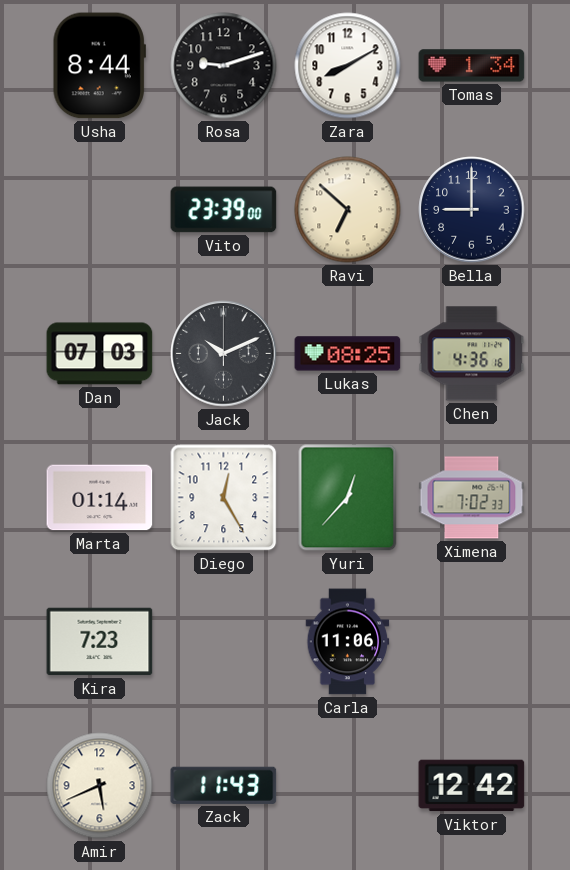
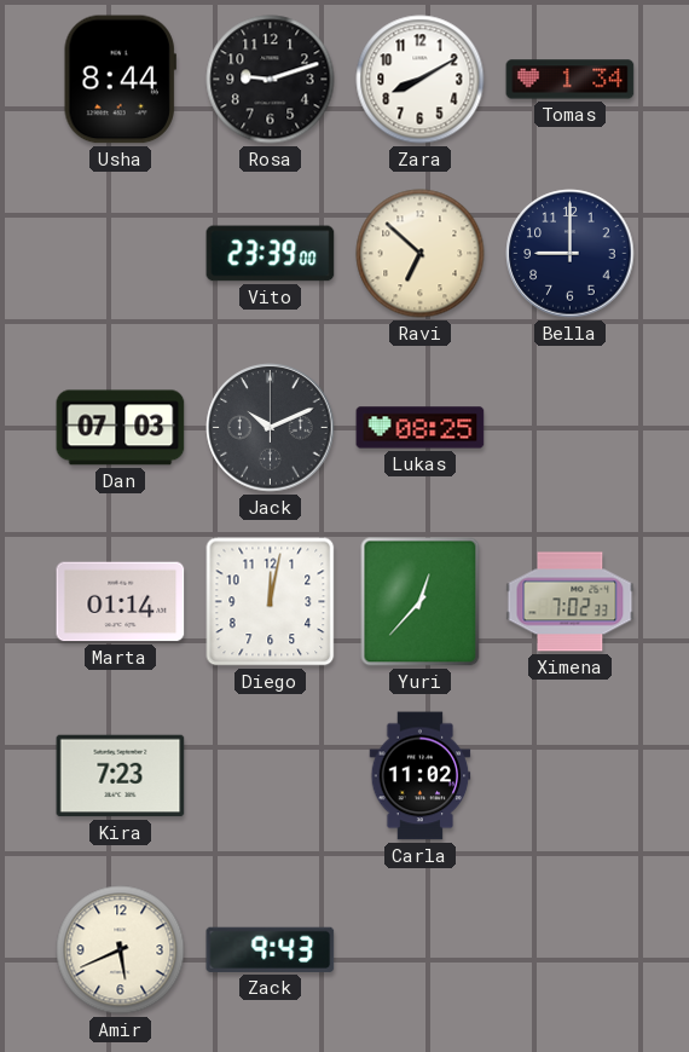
Chen: 4:36 -> none
Diego: 12:25 -> 12:02
Carla: 11:06 -> 11:02
Zack: 11:43 -> 9:43
Viktor: 12:42 -> none
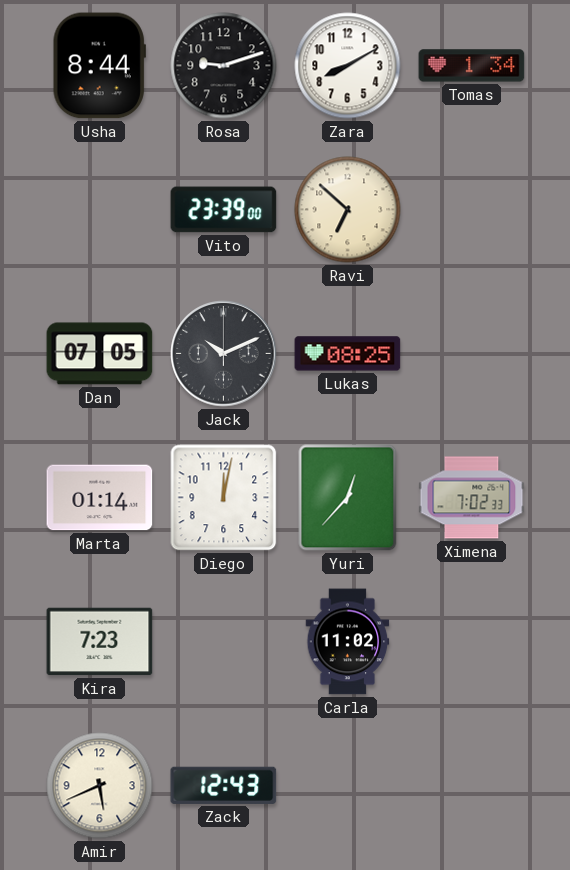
Bella: 9:00 -> none
Dan: 07:03 -> 07:05
Zack: 9:43 -> 12:43
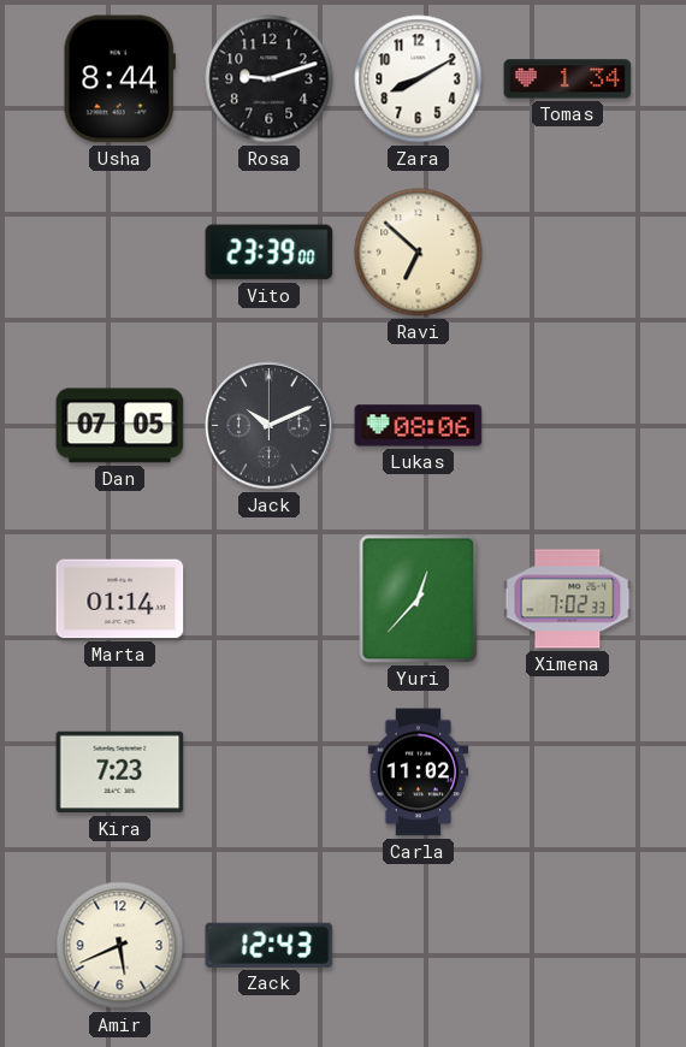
Lukas: 08:25 -> 08:06
Diego: 12:02 -> none
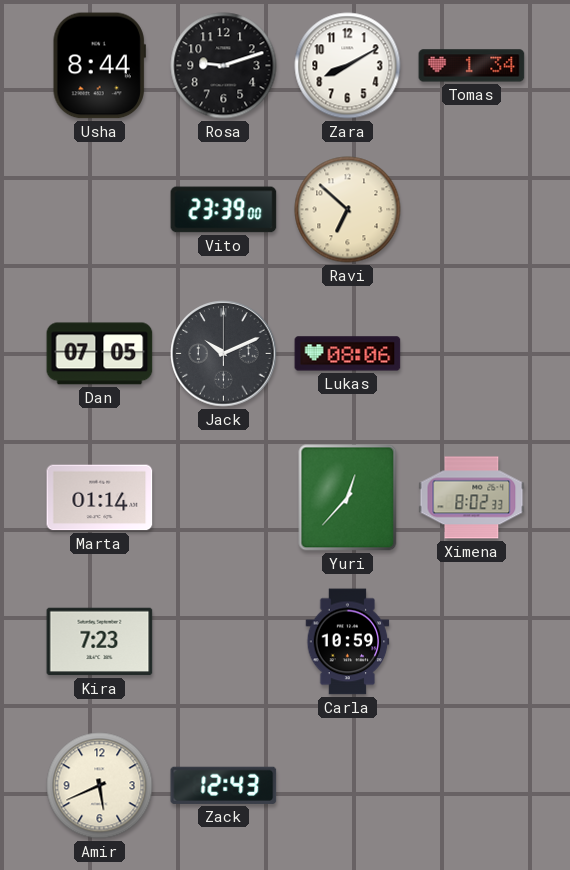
Ximena: 7:02 -> 8:02
Carla: 11:02 -> 10:59
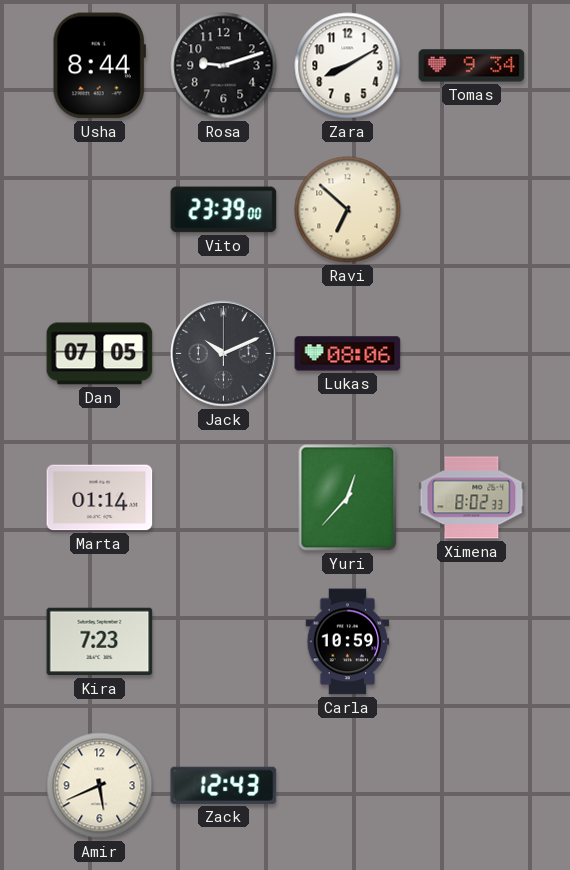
Tomas: 1:34 -> 9:34
